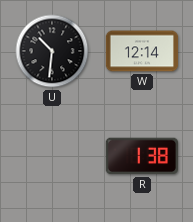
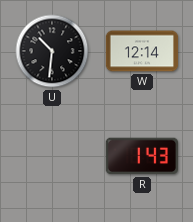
R: 1:38 -> 1:43
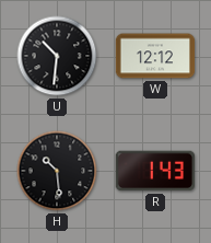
W: 12:14 -> 12:12
H: none -> 10:29
